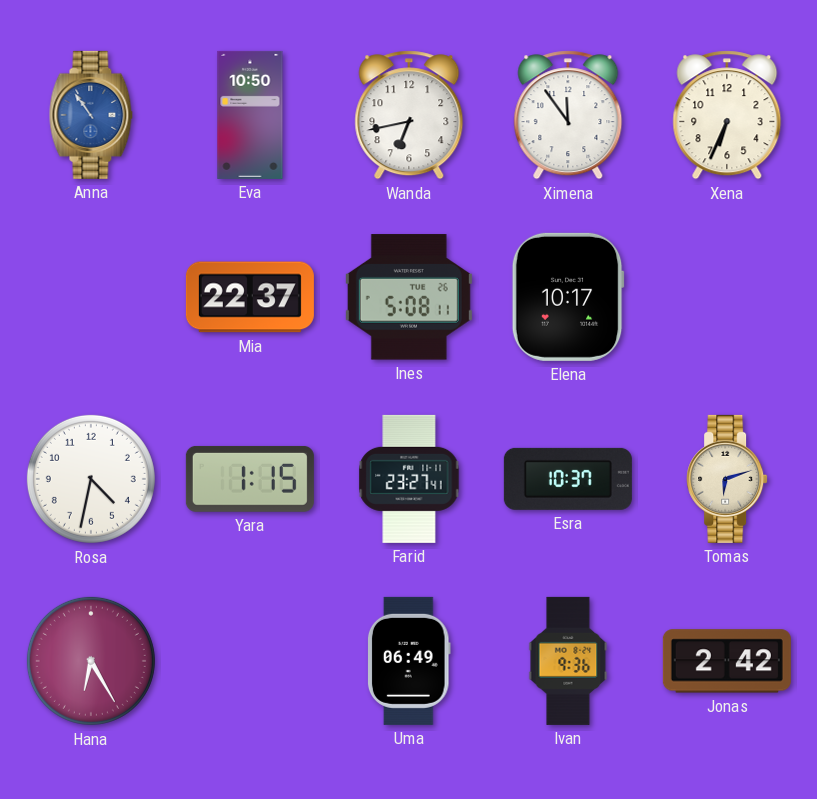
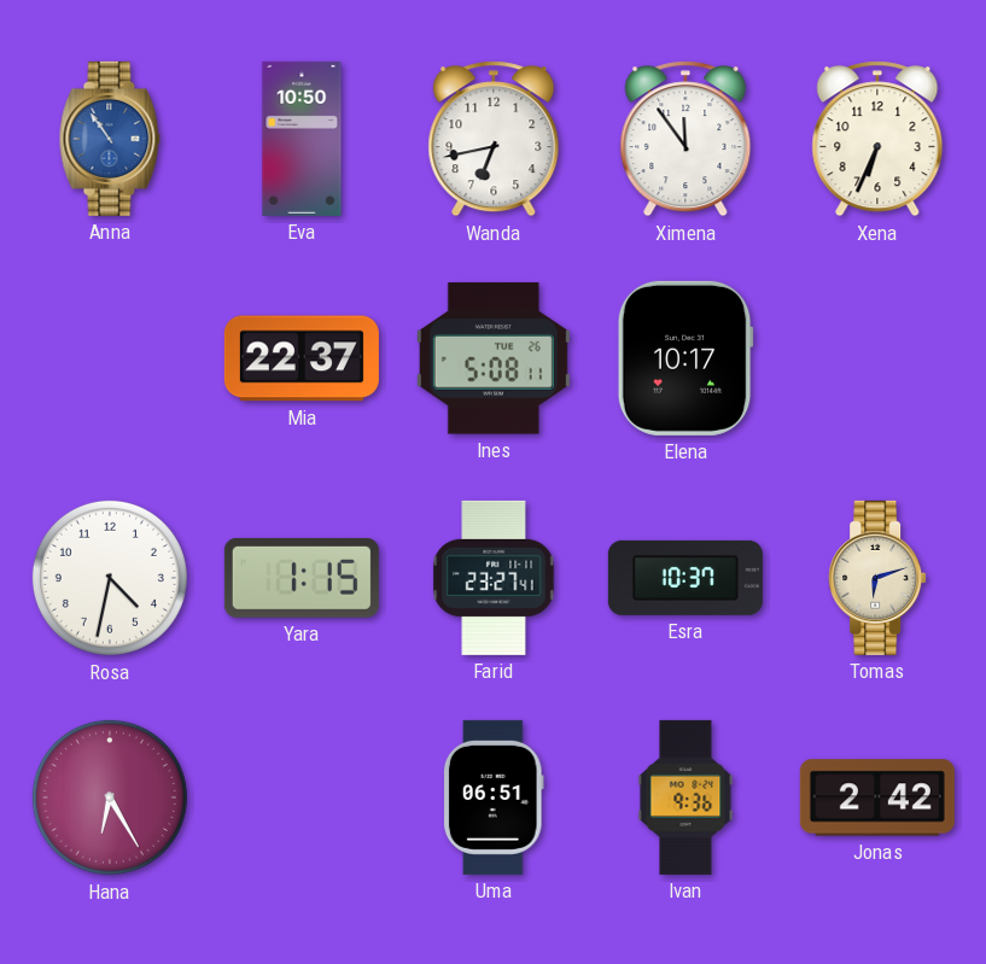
Uma: 06:49 -> 06:51
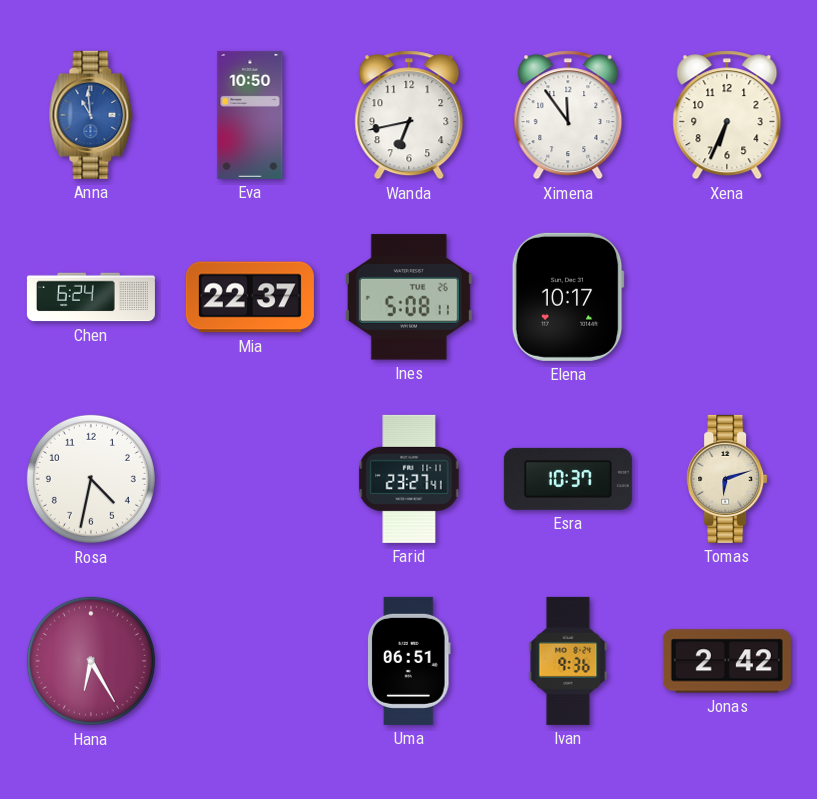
Anna: 10:54 -> 10:59
Chen: none -> 6:24
Yara: 1:15 -> none
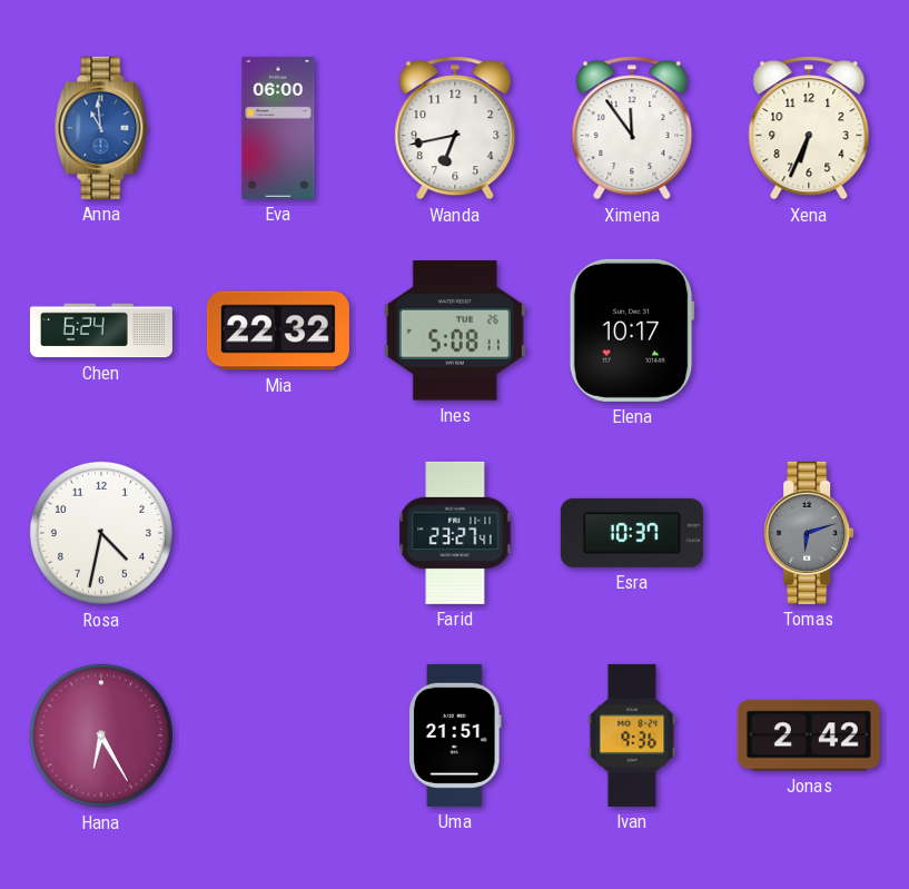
Eva: 10:50 -> 06:00
Mia: 22:37 -> 22:32
Tomas dial: cream -> grey
Uma: 06:51 -> 21:51
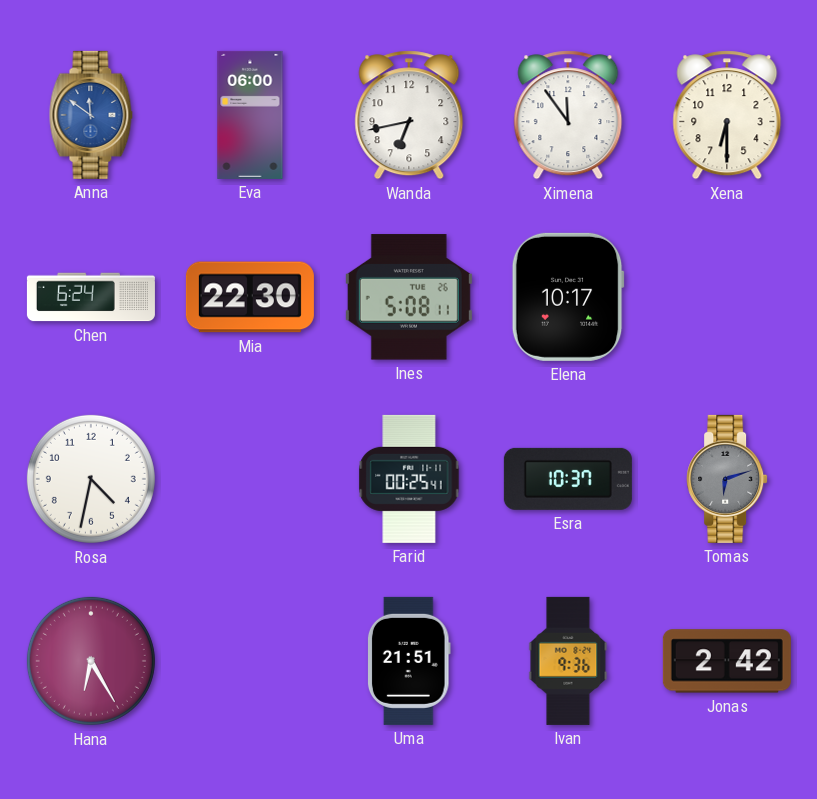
Anna: 10:59 -> 11:51
Xena: 6:34 -> 6:30
Mia: 22:32 -> 22:30
Farid: 23:27 -> 00:25
